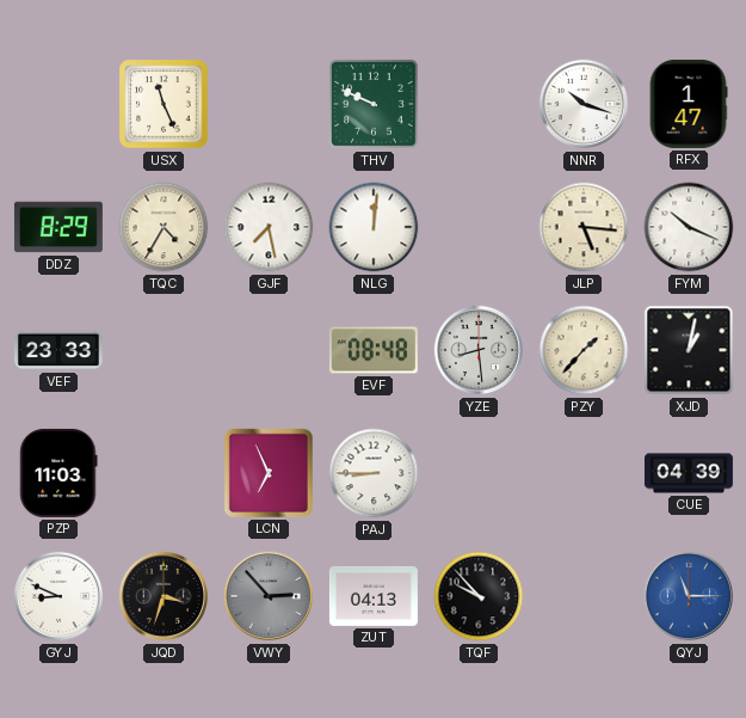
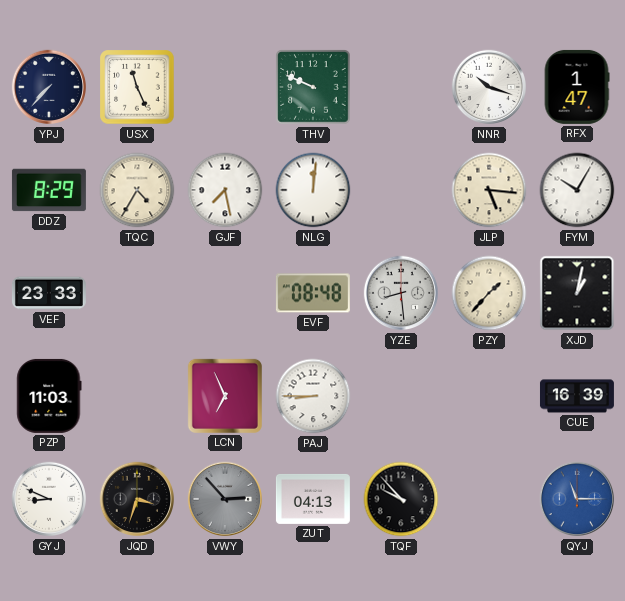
YPJ: none -> 7:37
FYM: 10:19 -> 10:05
CUE: 04:39 -> 16:39
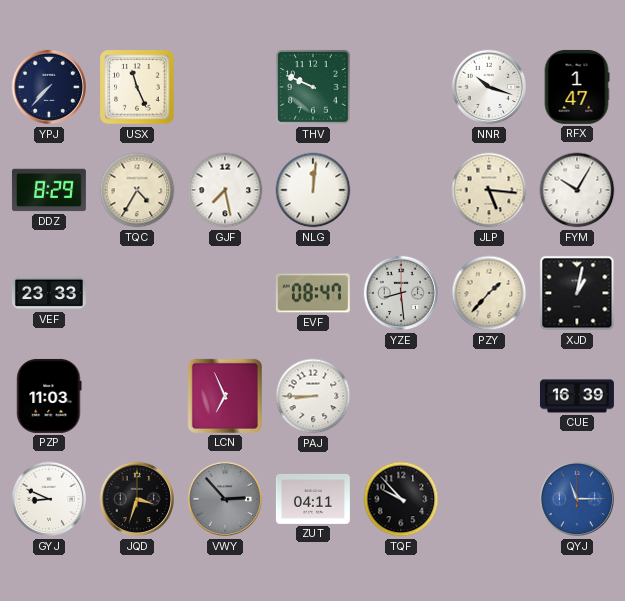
EVF: 08:48 -> 08:47
ZUT: 04:13 -> 04:11
